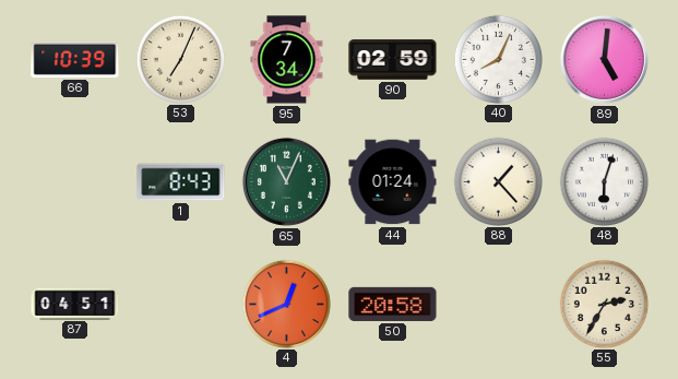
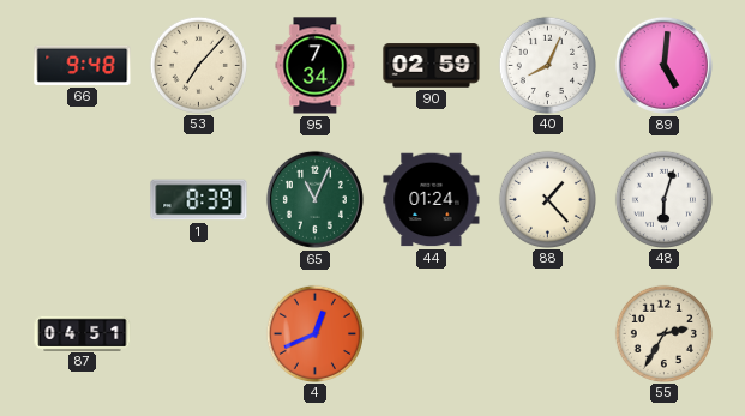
66: 10:39 -> 9:48
53: 7:04 -> 7:07
1: 8:43 -> 8:39
50: 20:58 -> none
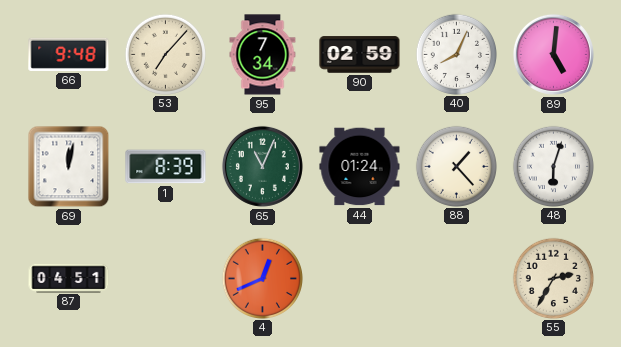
69: none -> 12:02
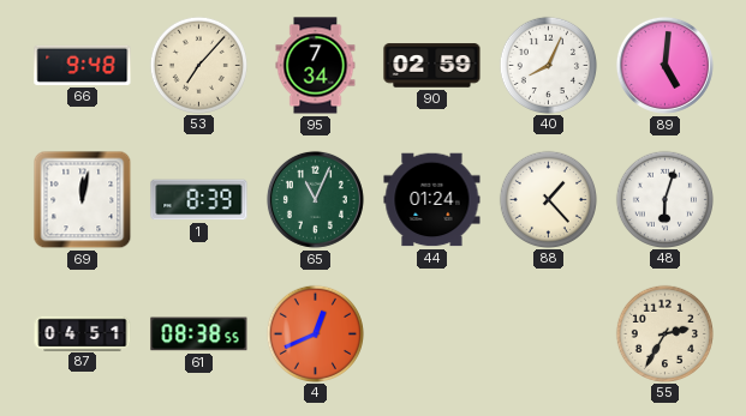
61: none -> 08:38
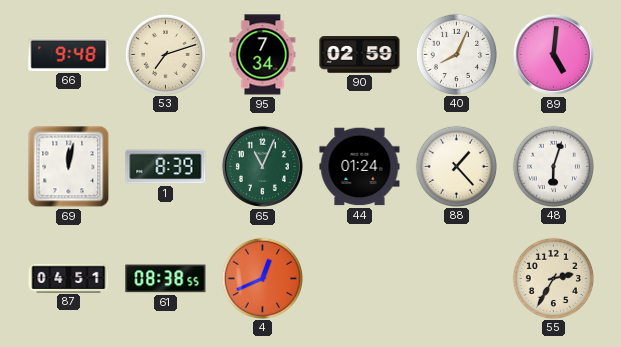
53: 7:07 -> 7:12
